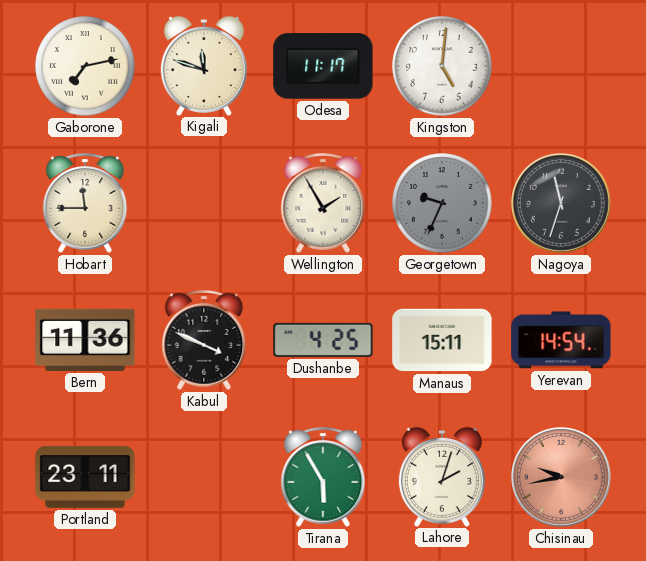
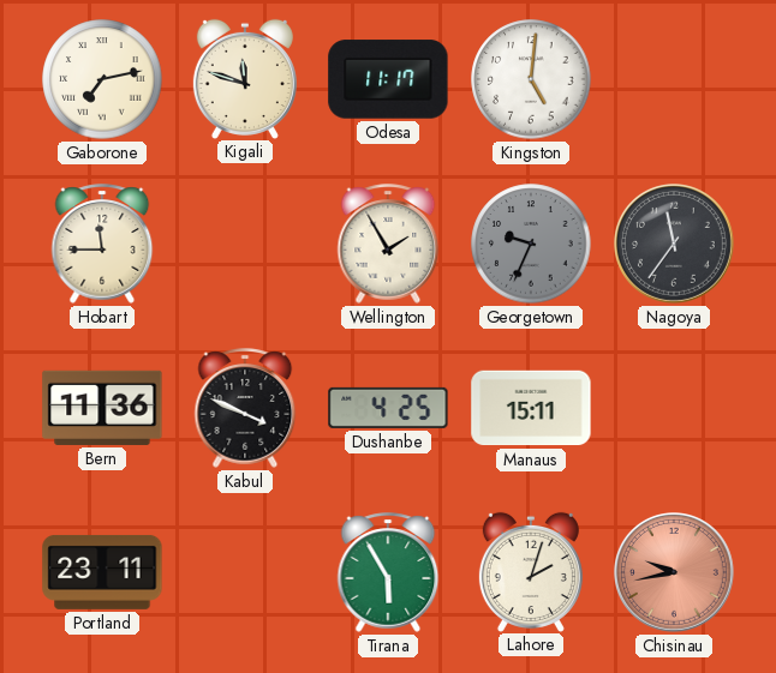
Nagoya: 11:33 -> 11:36
Yerevan: 14:54 -> none
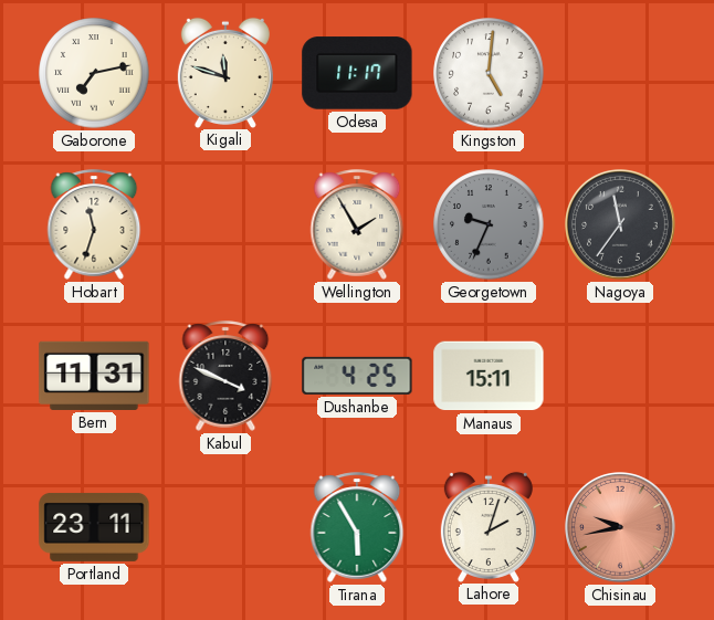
Hobart: 11:45 -> 11:33
Bern: 11:36 -> 11:31
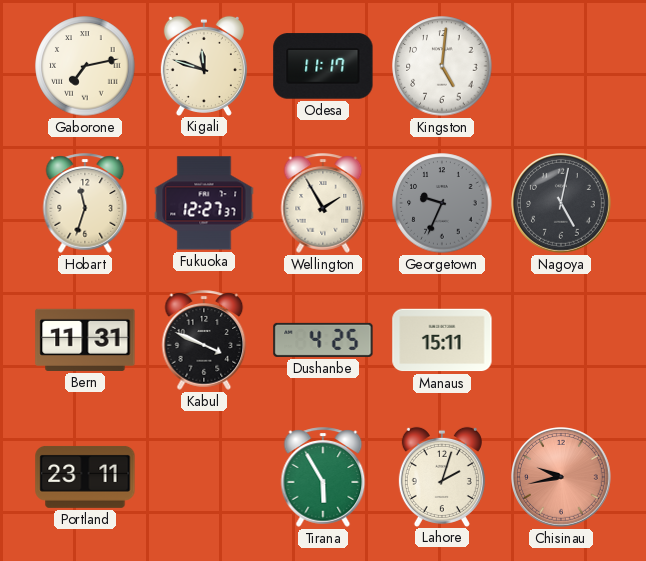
Fukuoka: none -> 12:27
Nagoya: 11:36 -> 5:02
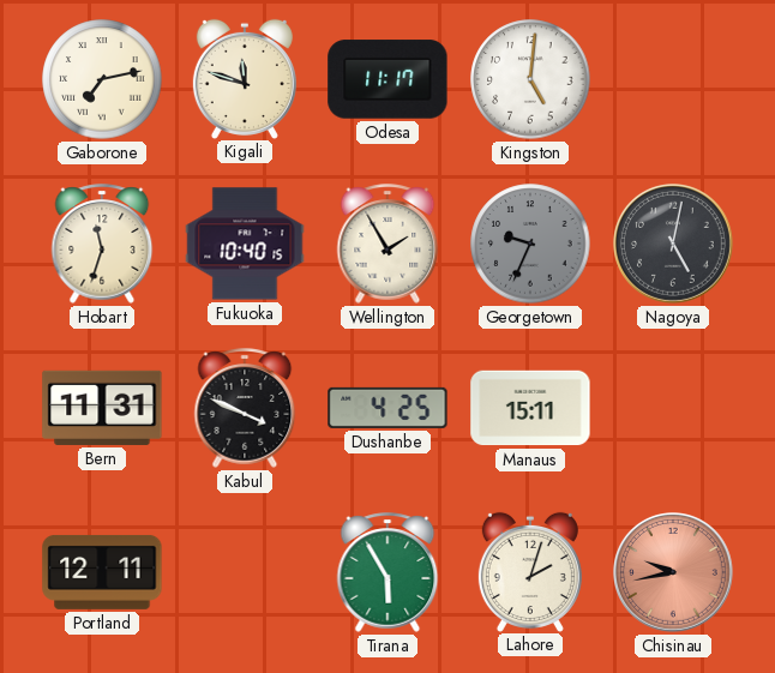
Fukuoka: 12:27 -> 10:40
Portland: 23:11 -> 12:11
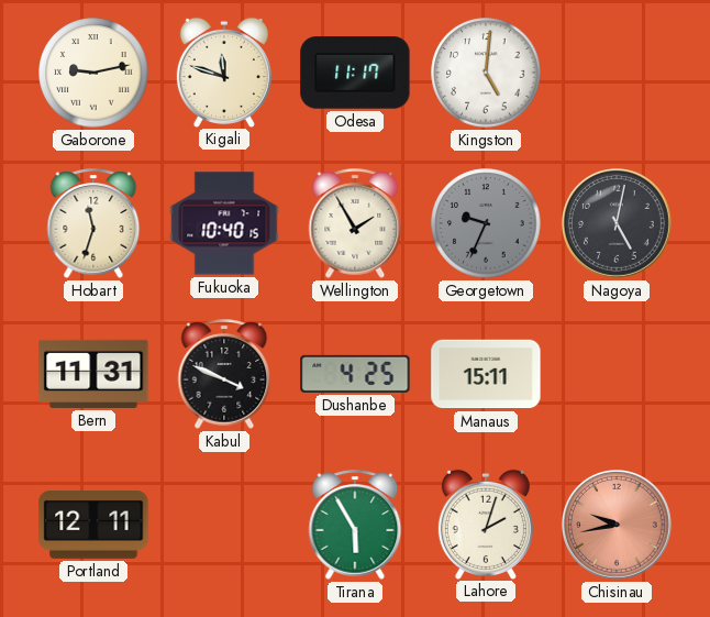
Gaborone: 7:13 -> 9:13
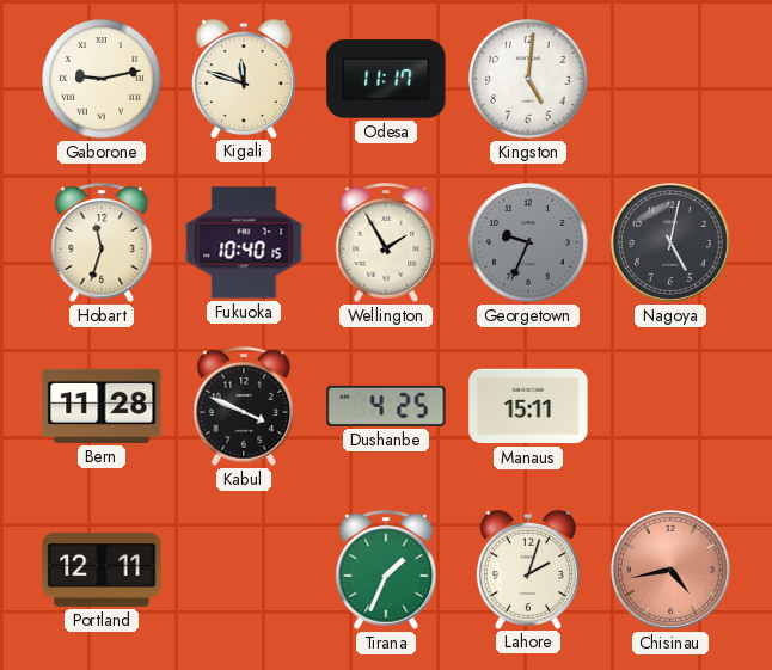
Bern: 11:31 -> 11:28
Tirana: 5:55 -> 1:34
Chisinau: 9:43 -> 4:43
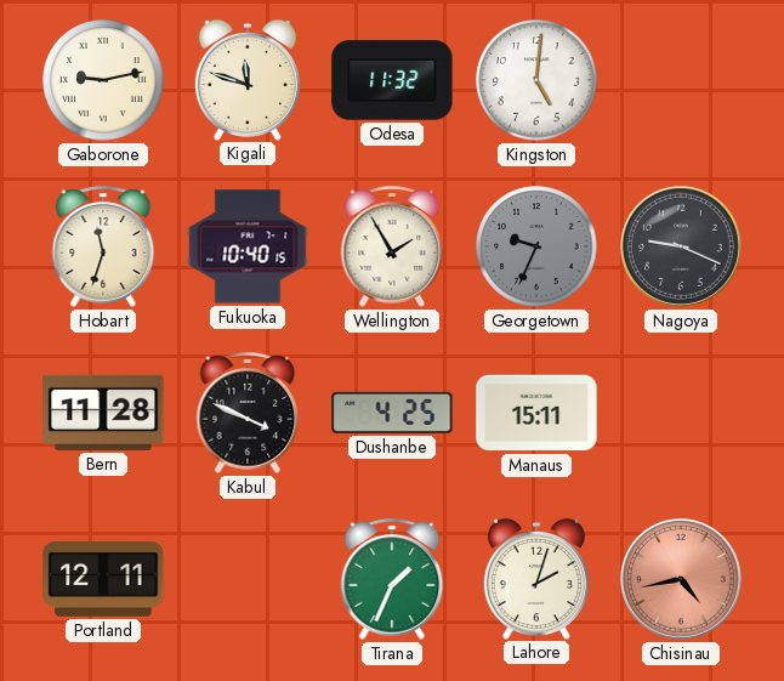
Odesa: 11:17 -> 11:32
Nagoya: 5:02 -> 9:19
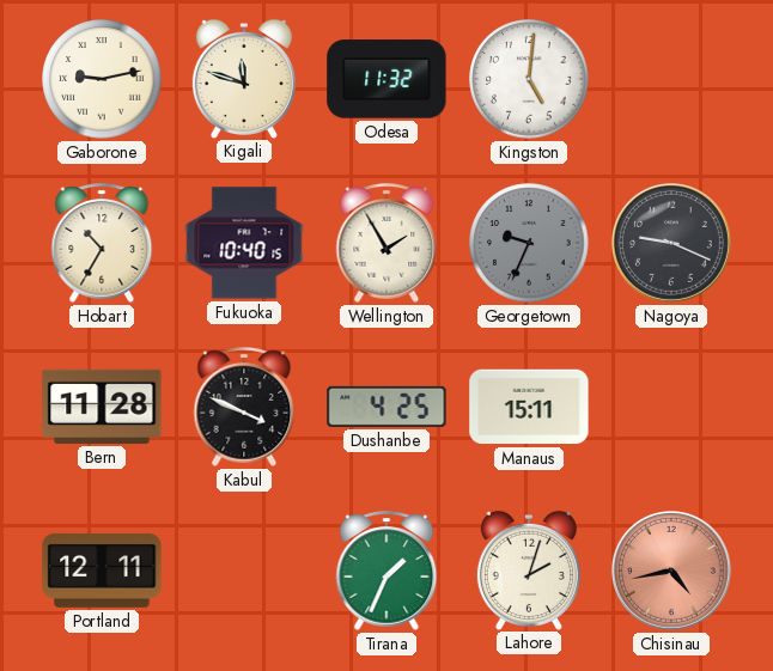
Hobart: 11:33 -> 10:35
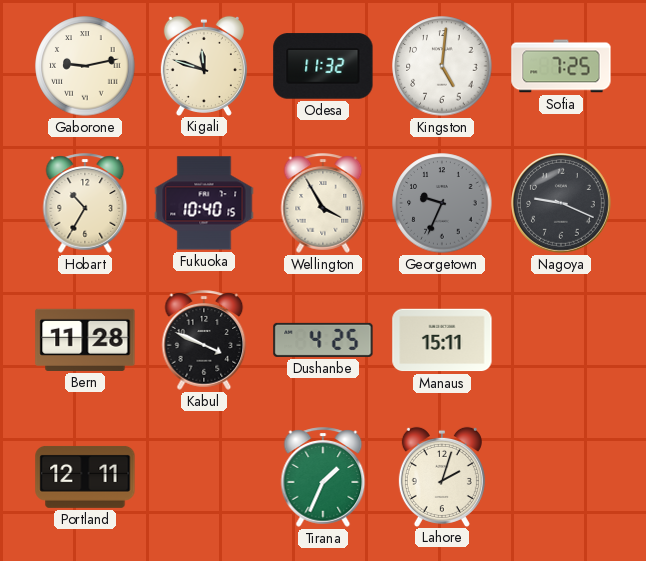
Sofia: none -> 7:25
Wellington: 1:55 -> 3:55
Chisinau: 4:43 -> none
